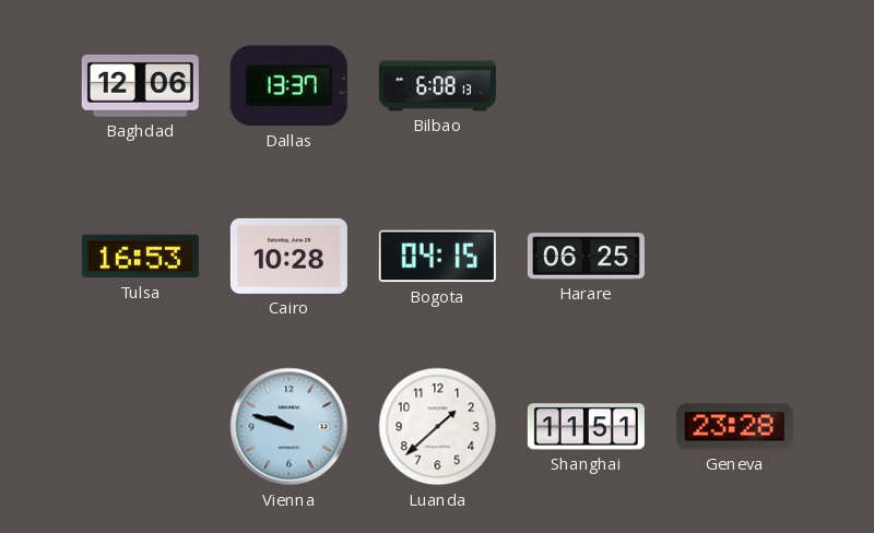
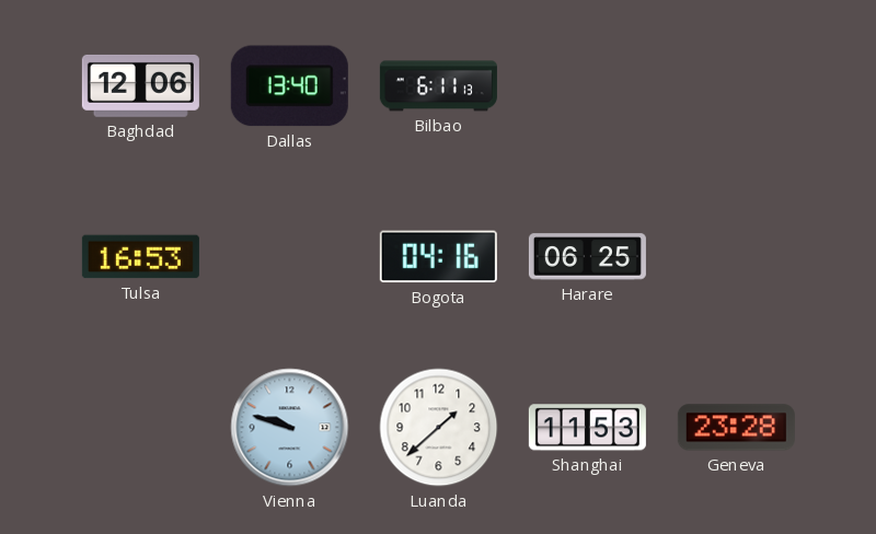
Dallas: 13:37 -> 13:40
Bilbao: 6:08 -> 6:11
Cairo: 10:28 -> none
Bogota: 04:15 -> 04:16
Shanghai: 11:51 -> 11:53
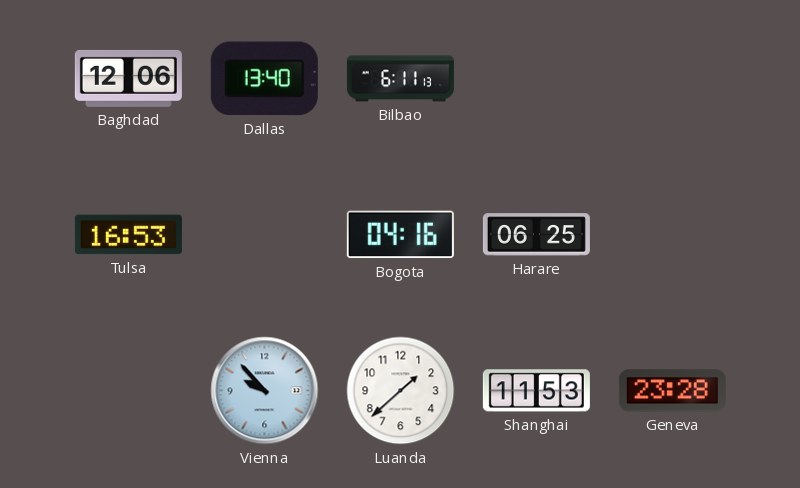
Vienna: 9:48 -> 9:53
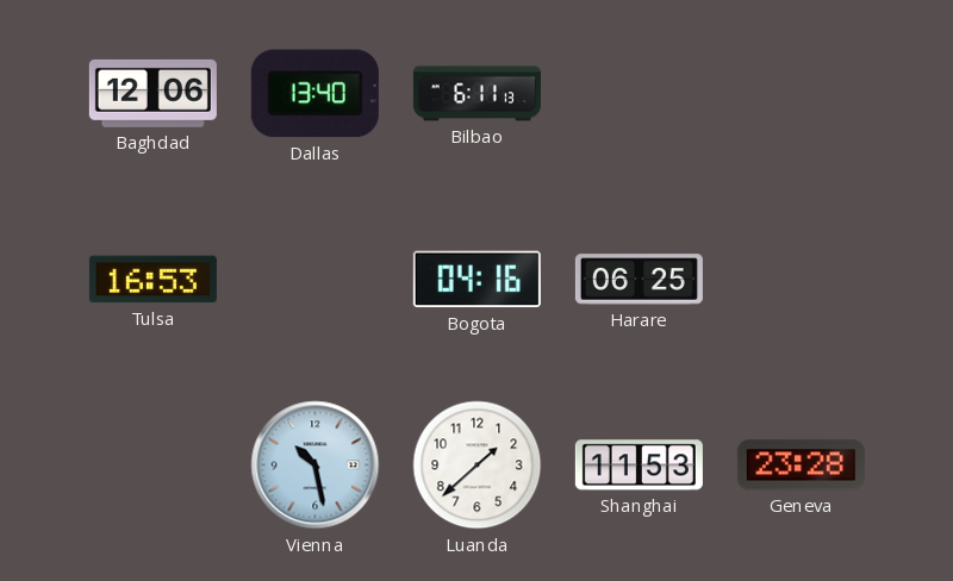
Vienna: 9:53 -> 10:28
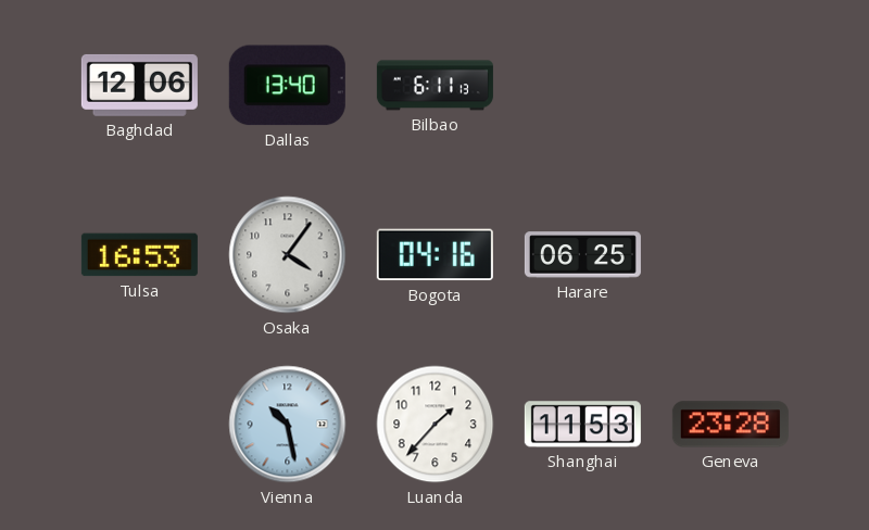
Osaka: none -> 4:06
Luanda: 1:38 -> 1:37
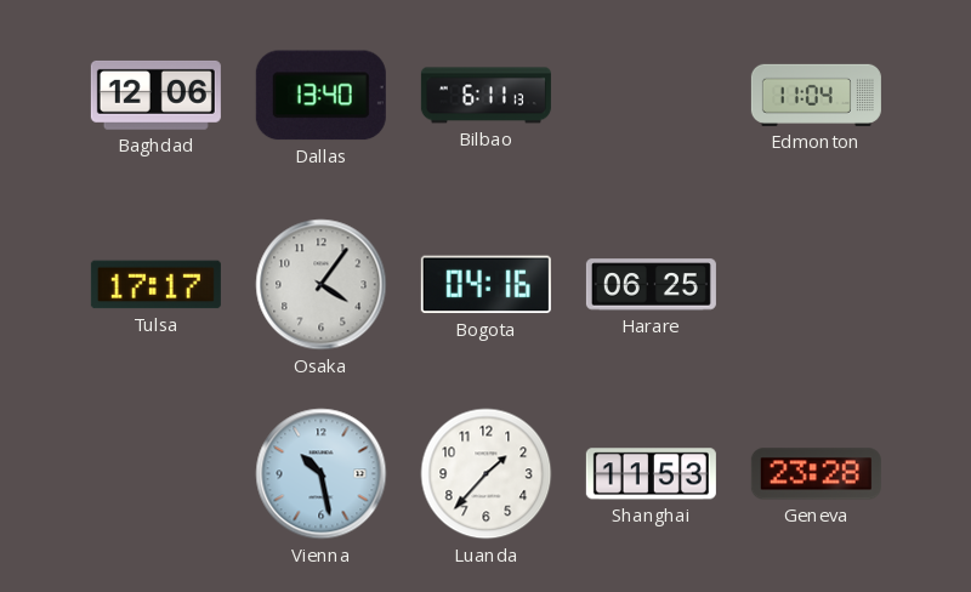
Edmonton: none -> 11:04
Tulsa: 16:53 -> 17:17
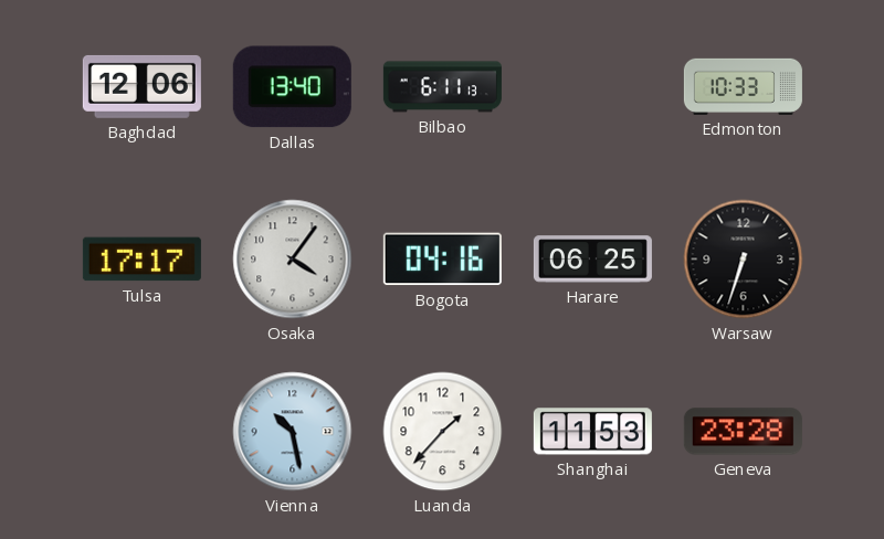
Edmonton: 11:04 -> 10:33
Warsaw: none -> 6:33
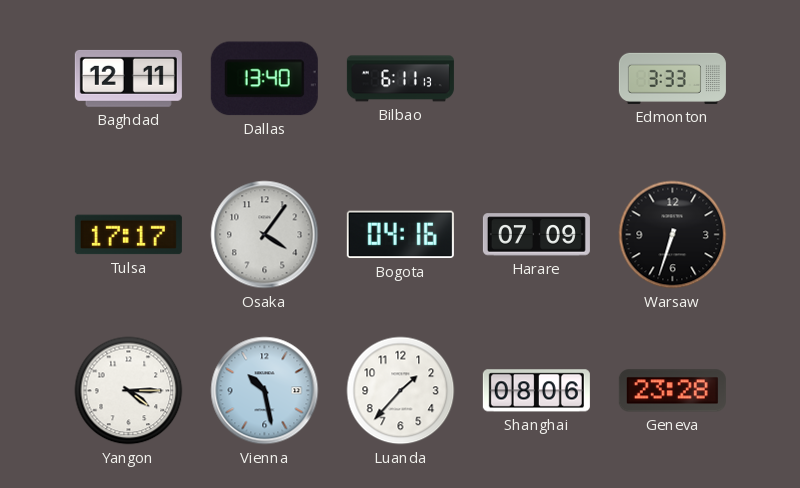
Baghdad: 12:06 -> 12:11
Edmonton: 10:33 -> 3:33
Harare: 06:25 -> 07:09
Yangon: none -> 4:15
Shanghai: 11:53 -> 08:06
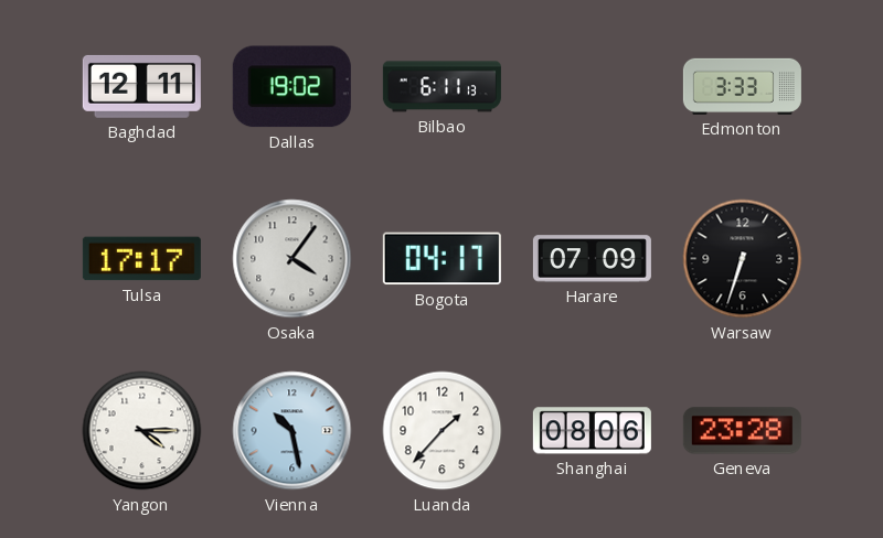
Dallas: 13:40 -> 19:02
Bogota: 04:16 -> 04:17
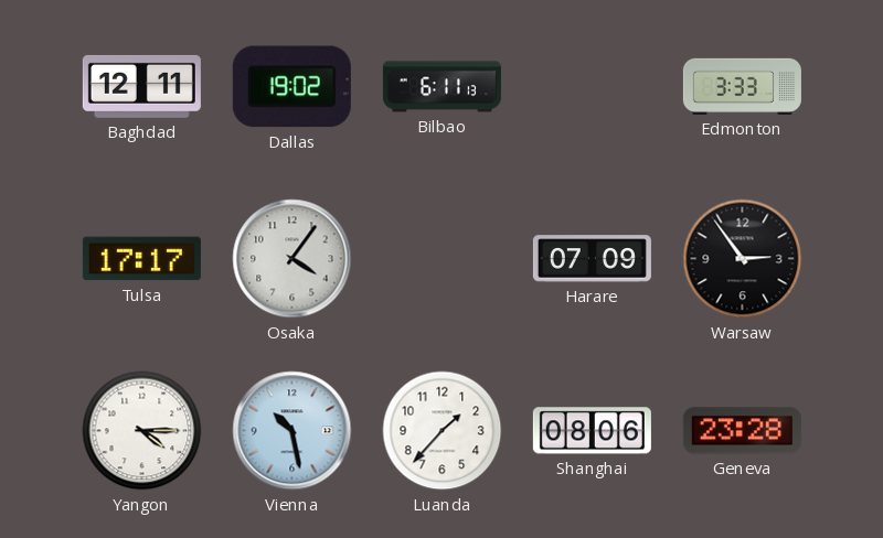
Bogota: 04:17 -> none
Warsaw: 6:33 -> 2:54
